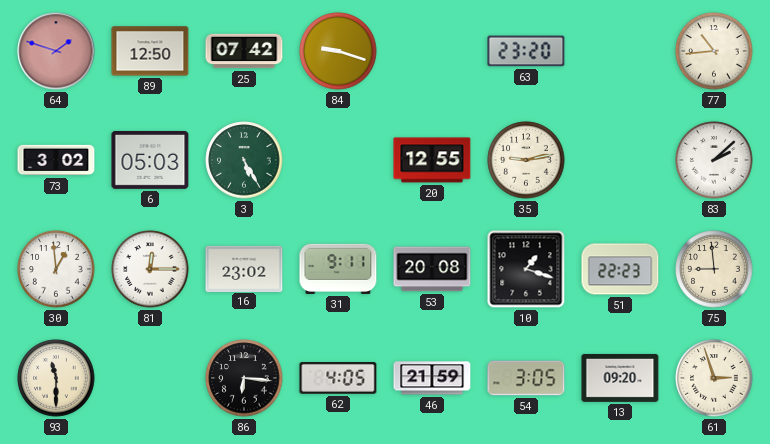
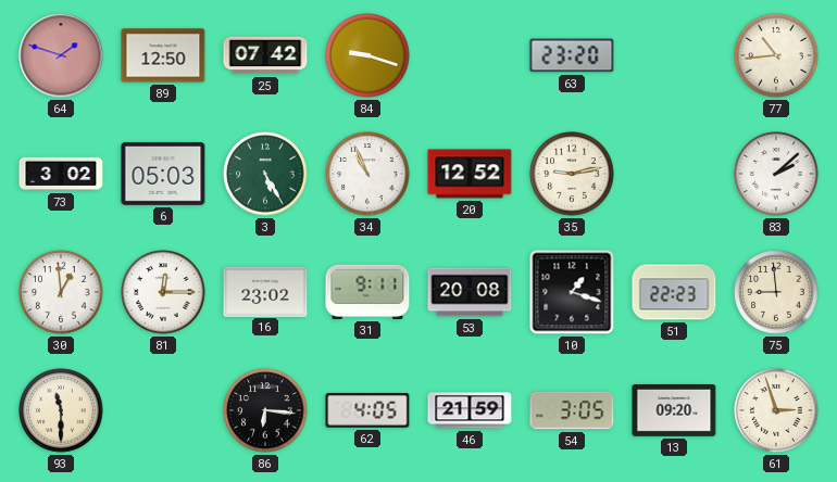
34: none -> 10:56
20: 12:55 -> 12:52
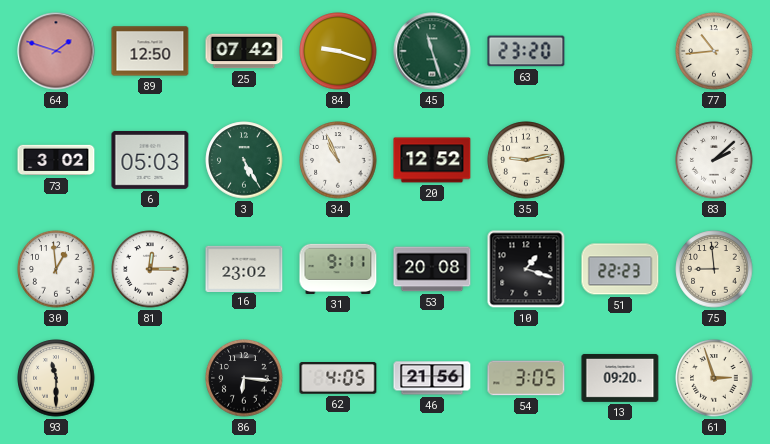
45: none -> 11:27
46: 21:59 -> 21:56
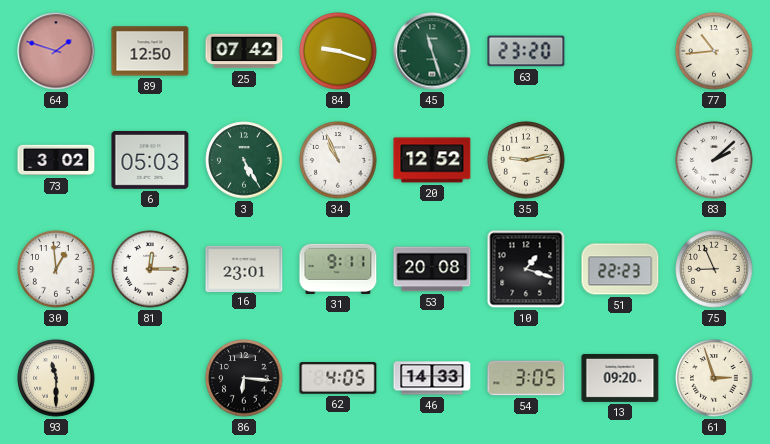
16: 23:02 -> 23:01
75: 8:59 -> 8:56
46: 21:56 -> 14:33
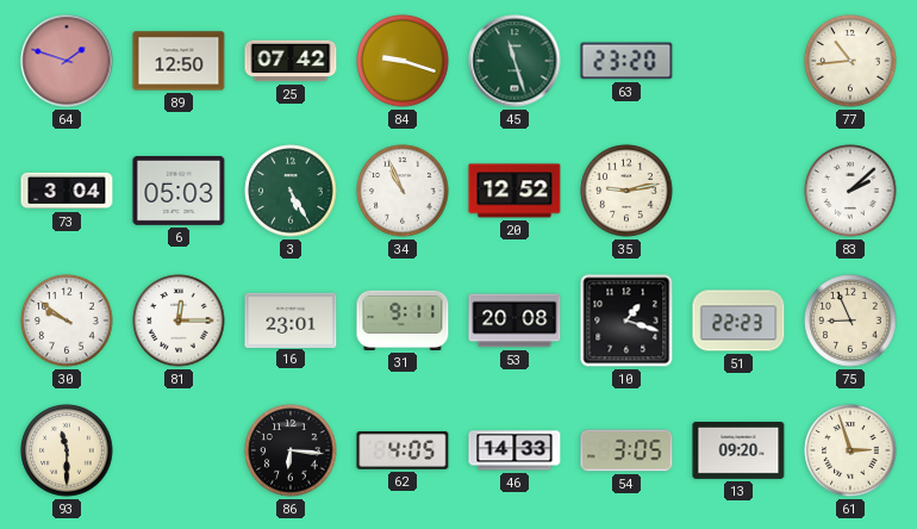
73: 3:02 -> 3:04
30: 12:59 -> 9:51
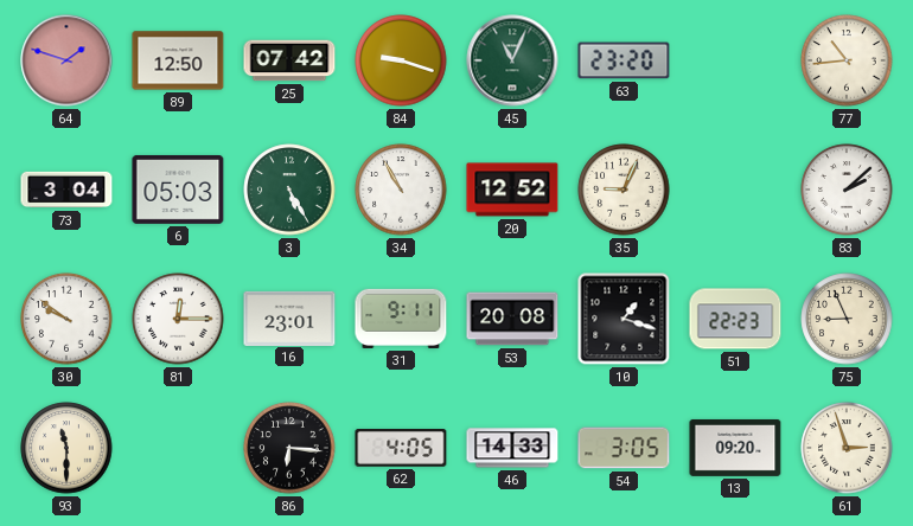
45: 11:27 -> 11:04
34: 10:56 -> 10:55
35: 9:13 -> 9:04
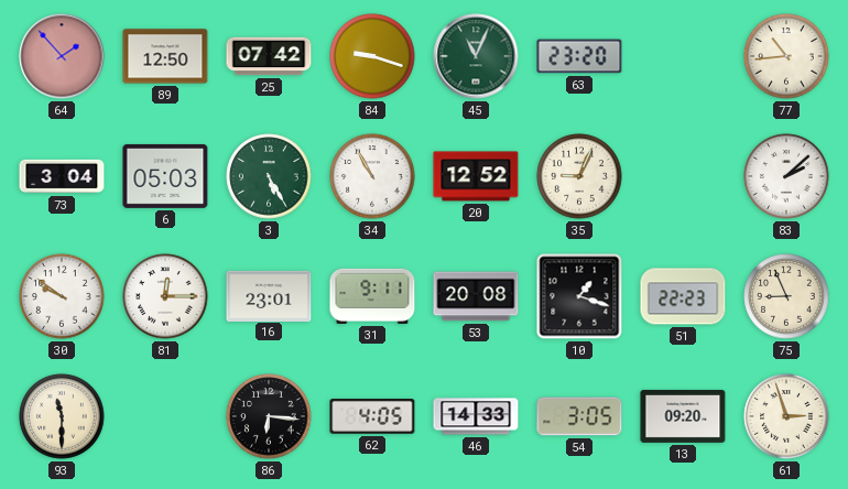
64: 1:48 -> 1:53
